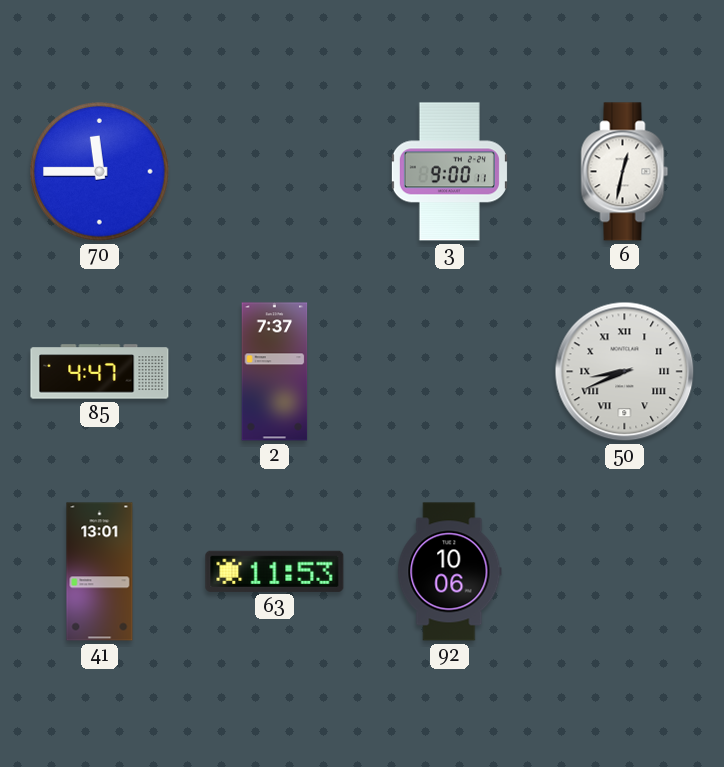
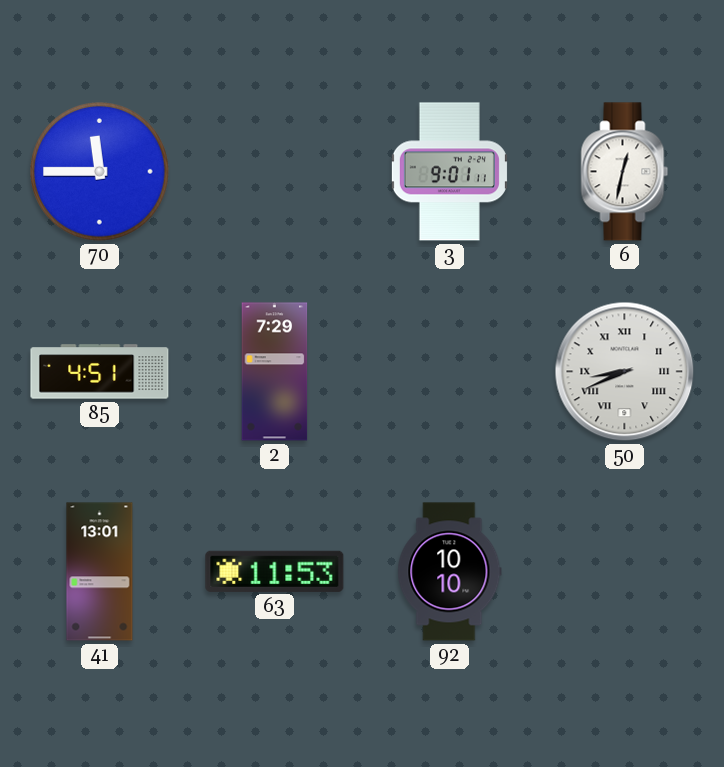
3: 9:00 -> 9:01
85: 4:47 -> 4:51
2: 7:37 -> 7:29
92: 10:06 -> 10:10
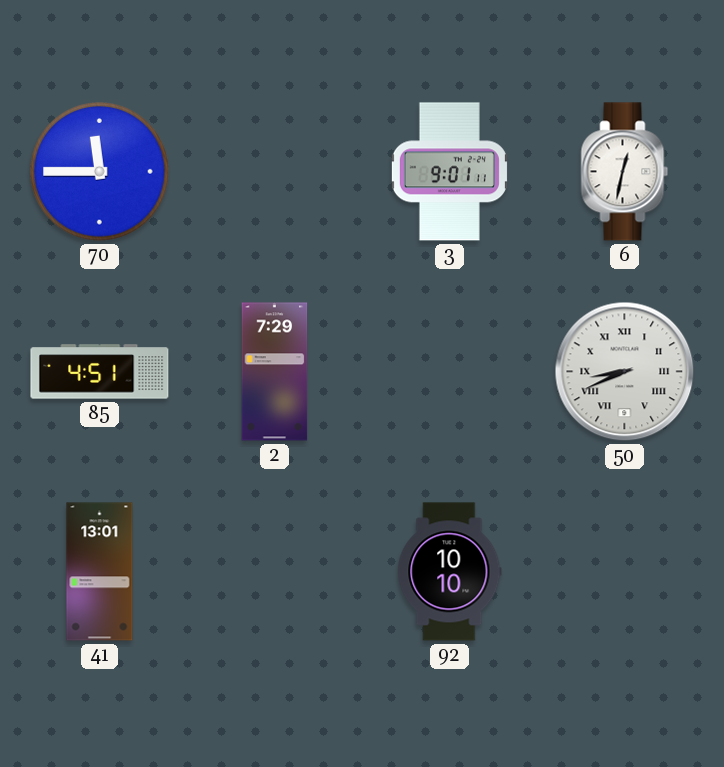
63: 11:53 -> none
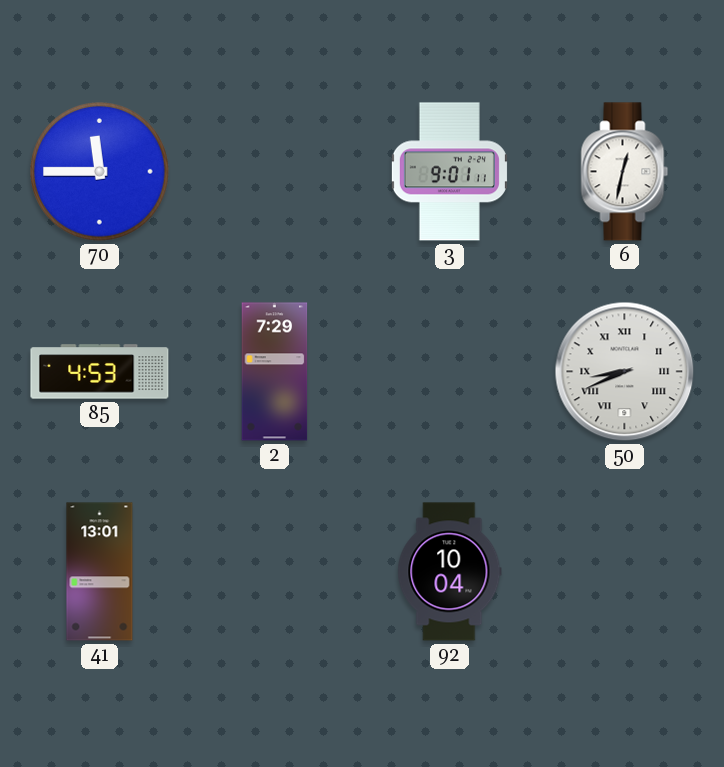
85: 4:51 -> 4:53
92: 10:10 -> 10:04
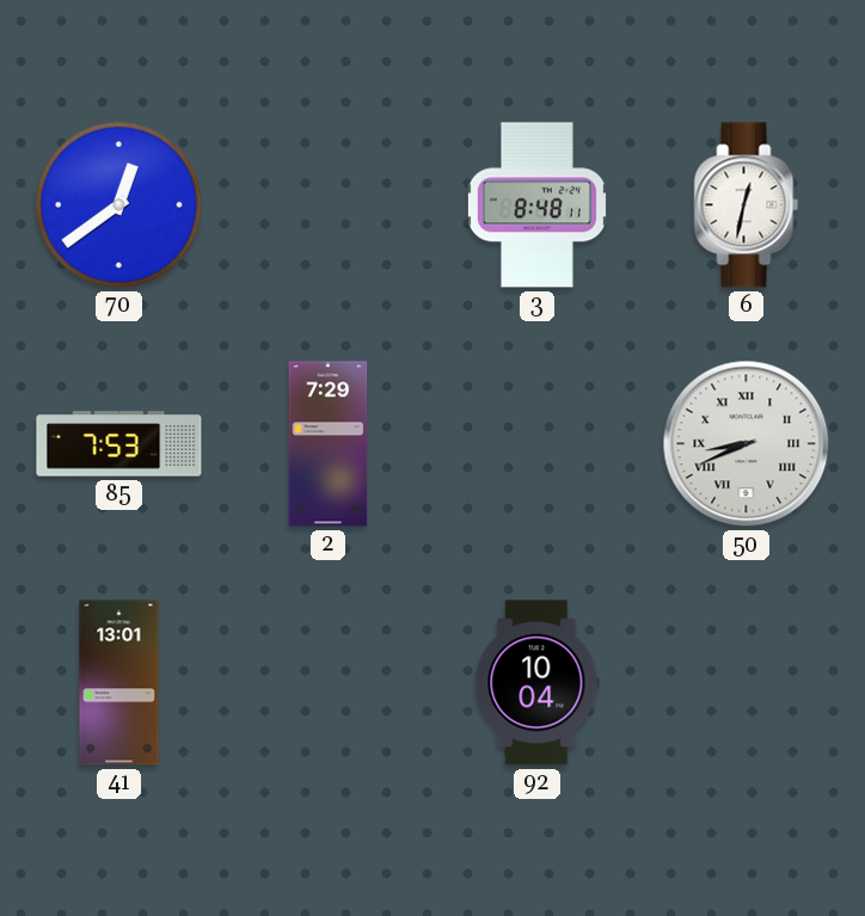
70: 11:45 -> 12:39
3: 9:01 -> 8:48
85: 4:53 -> 7:53
